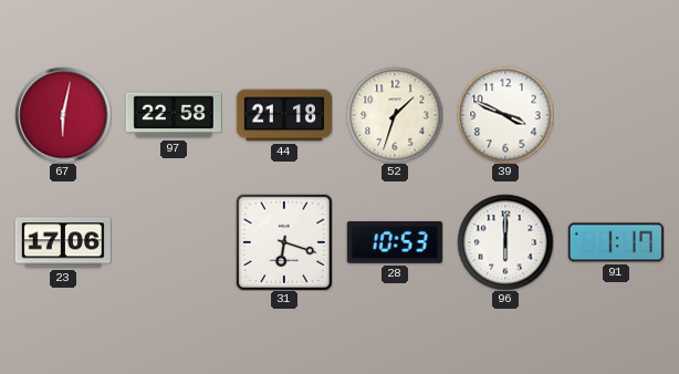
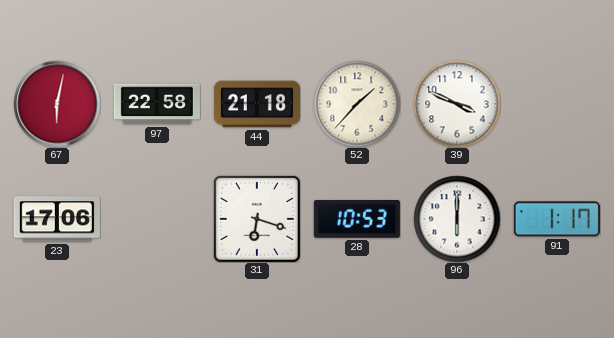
52: 1:33 -> 1:37
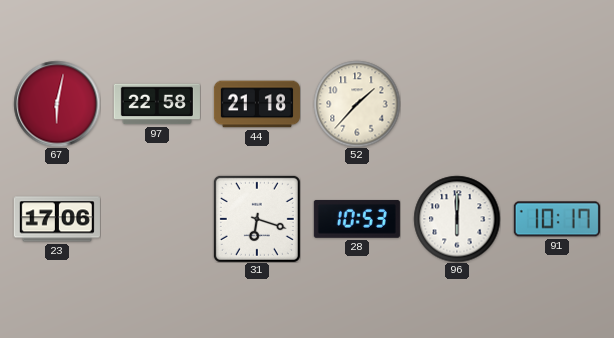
39: 3:49 -> none
91: 1:17 -> 10:17
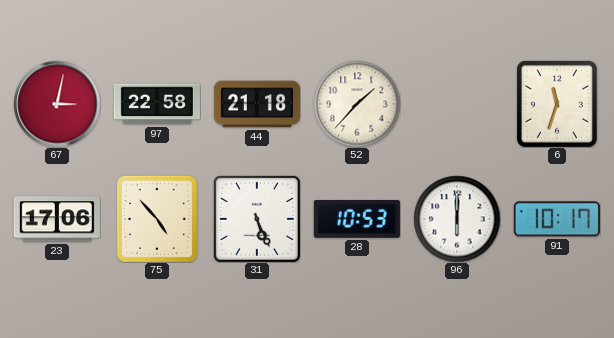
67: 6:02 -> 3:02
6: none -> 11:33
75: none -> 4:53
31: 6:18 -> 5:26
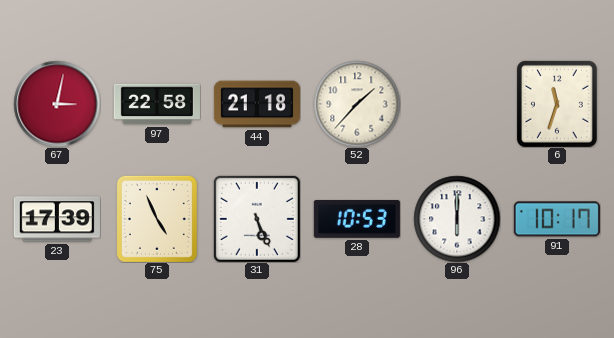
23: 17:06 -> 17:39
75: 4:53 -> 4:56
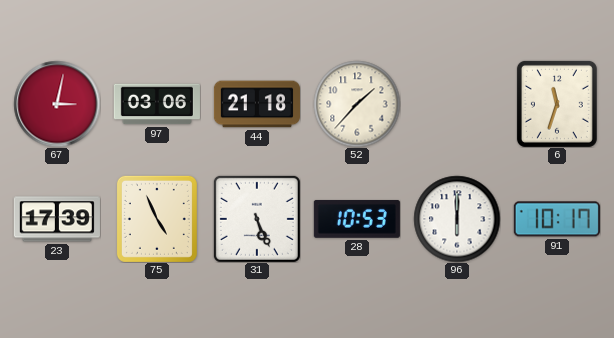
97: 22:58 -> 03:06
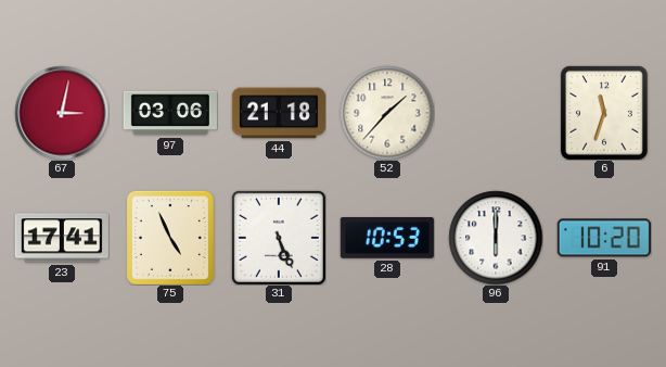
23: 17:39 -> 17:41
91: 10:17 -> 10:20
